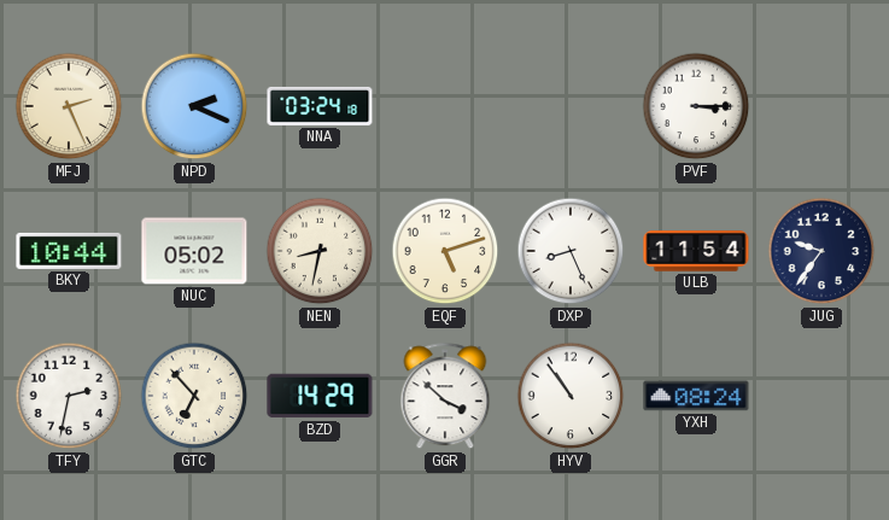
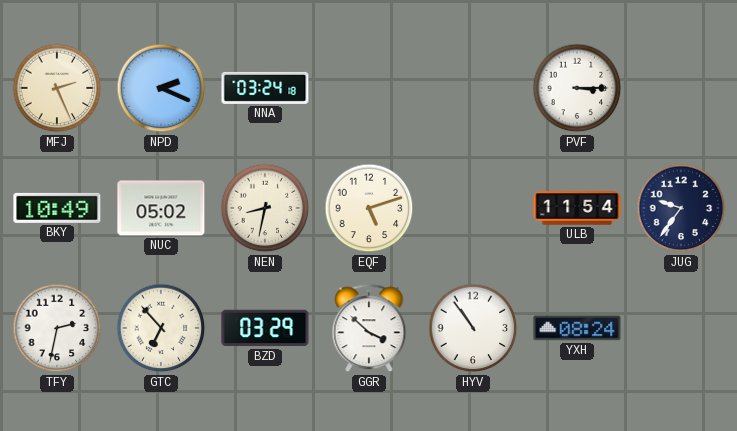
BKY: 10:44 -> 10:49
DXP: 8:26 -> none
BZD: 14:29 -> 03:29
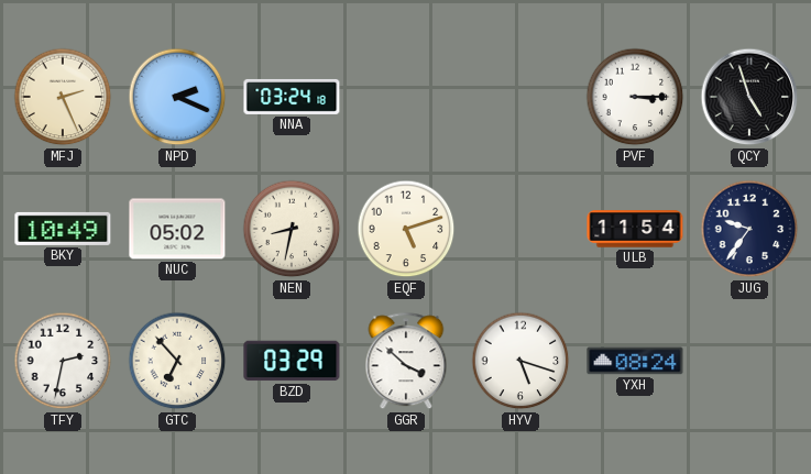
QCY: none -> 4:57
HYV: 10:54 -> 5:18
